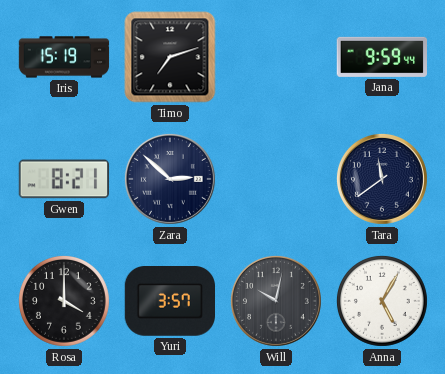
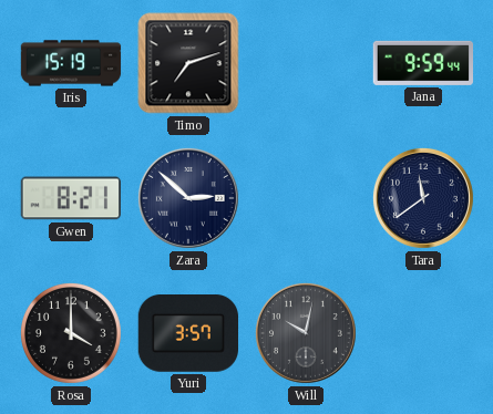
Anna: 5:05 -> none
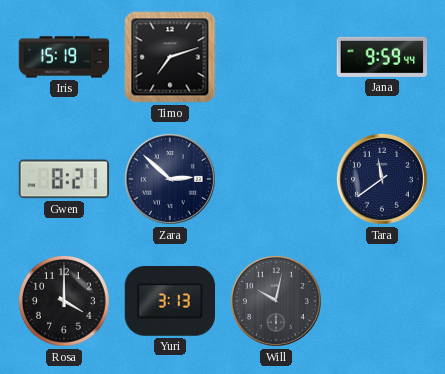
Yuri: 3:57 -> 3:13
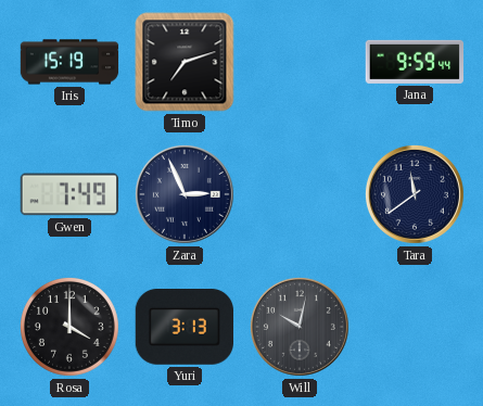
Gwen: 8:21 -> 7:49
Zara: 2:52 -> 2:56
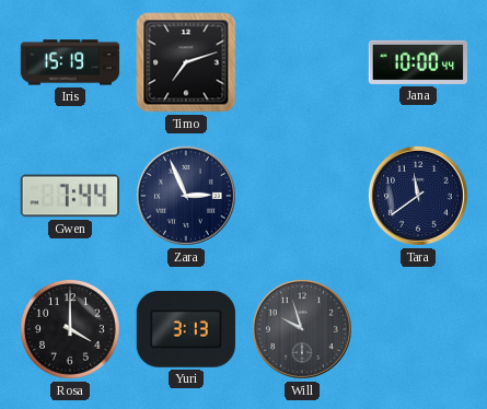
Jana: 9:59 -> 10:00
Gwen: 7:49 -> 7:44
Will: 10:02 -> 9:57
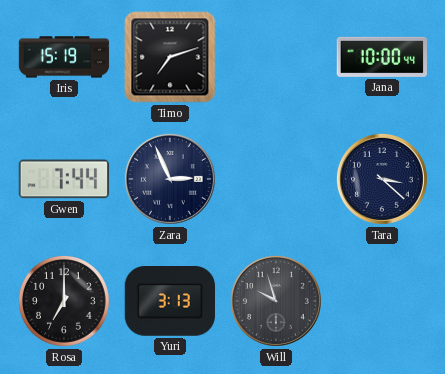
Tara: 11:39 -> 3:22
Rosa: 4:00 -> 7:00
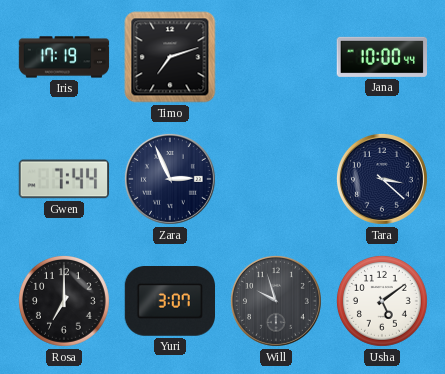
Iris: 15:19 -> 17:19
Yuri: 3:13 -> 3:07
Usha: none -> 5:09
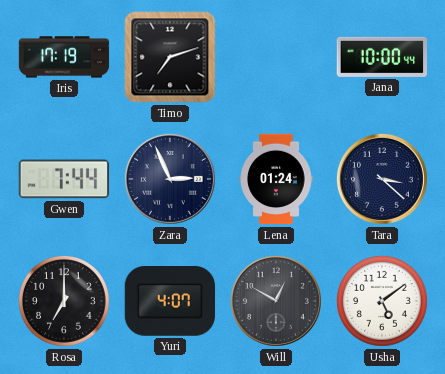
Lena: none -> 01:24
Yuri: 3:07 -> 4:07
Will: 9:57 -> 12:50
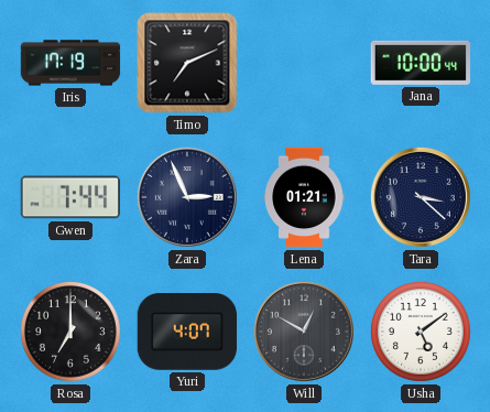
Timo: 7:12 -> 7:11
Lena: 01:24 -> 01:21
